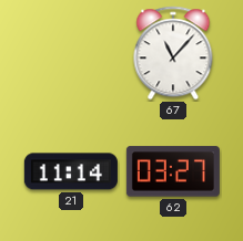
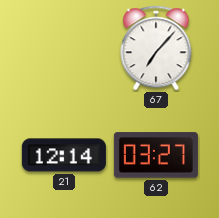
67: 11:07 -> 7:07
21: 11:14 -> 12:14
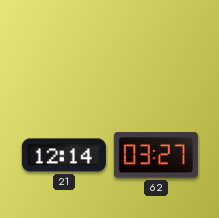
67: 7:07 -> none
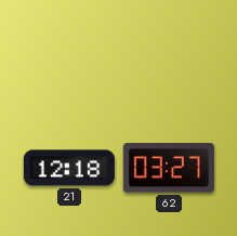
21: 12:14 -> 12:18
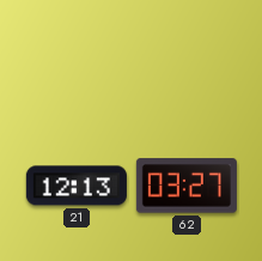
21: 12:18 -> 12:13
